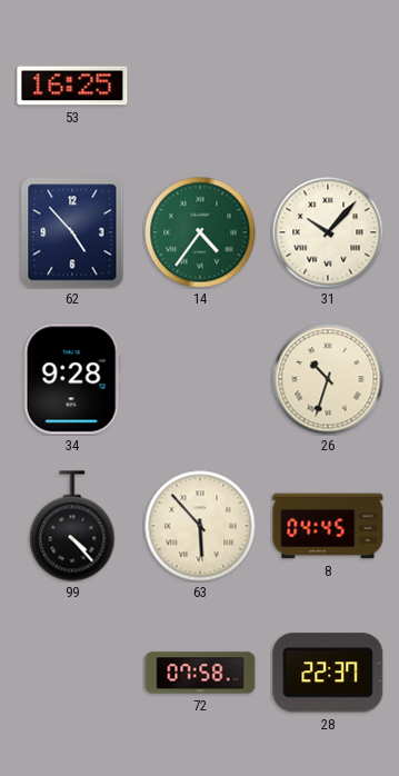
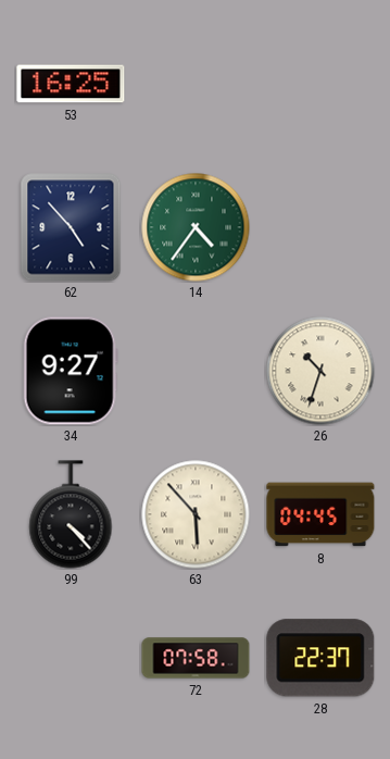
31: 10:07 -> none
34: 9:28 -> 9:27
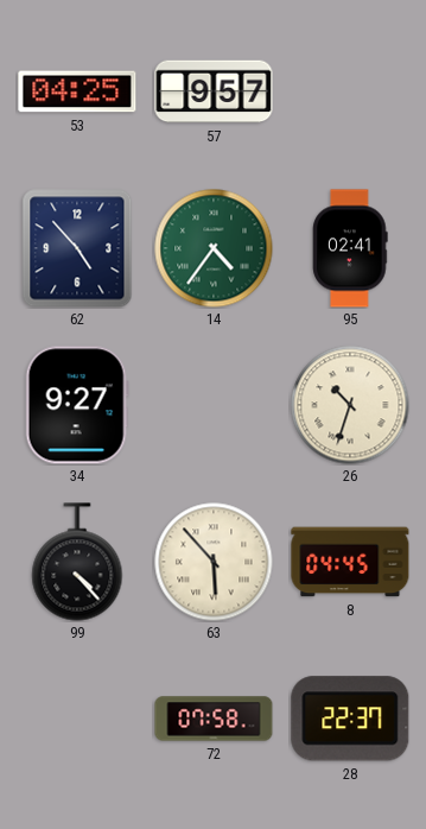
53: 16:25 -> 04:25
57: none -> 9:57
95: none -> 02:41
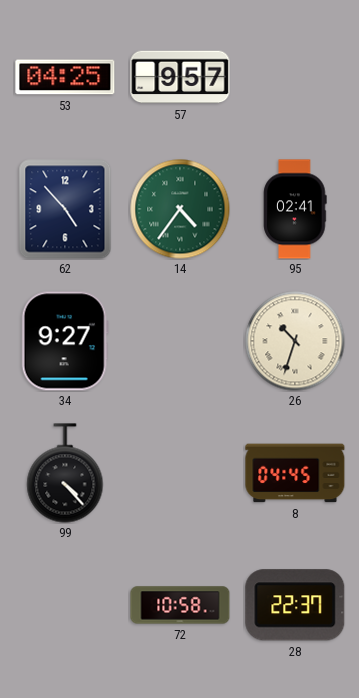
63: 5:53 -> none
72: 07:58 -> 10:58
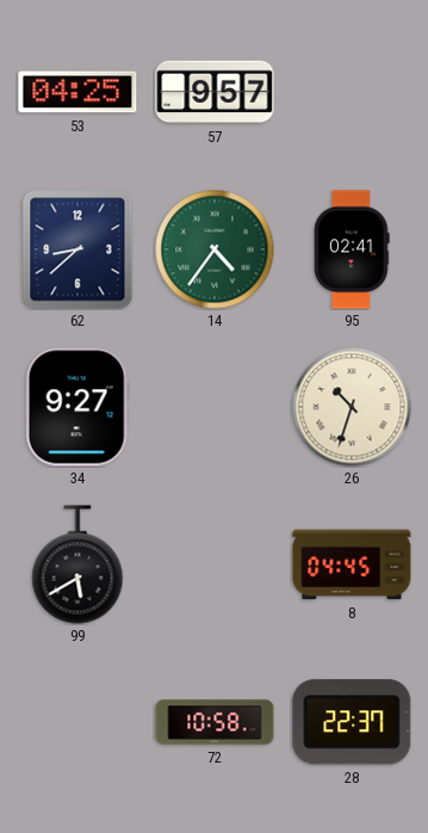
62: 4:53 -> 8:38
99: 4:23 -> 5:40
